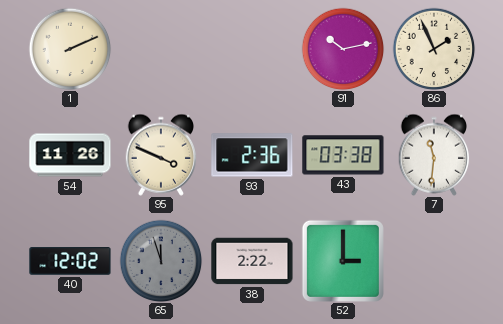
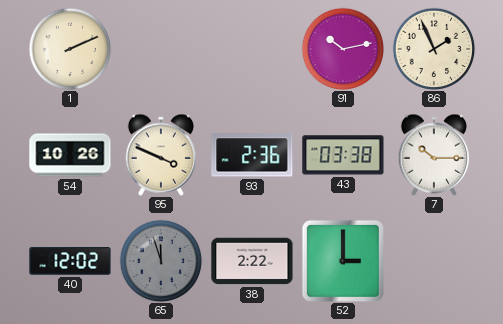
54: 11:26 -> 10:26
7: 11:31 -> 10:15
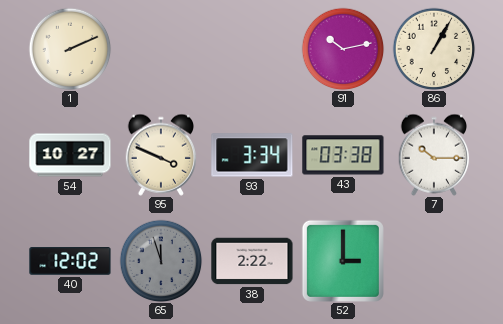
86: 1:56 -> 1:05
54: 10:26 -> 10:27
93: 2:36 -> 3:34
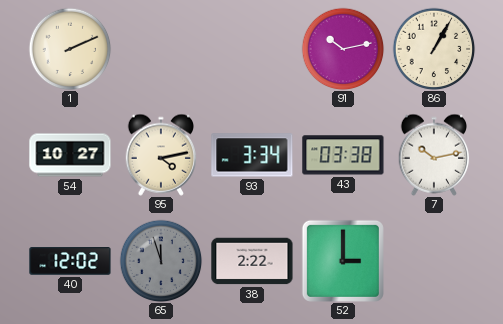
95: 3:49 -> 4:13
7: 10:15 -> 10:13
